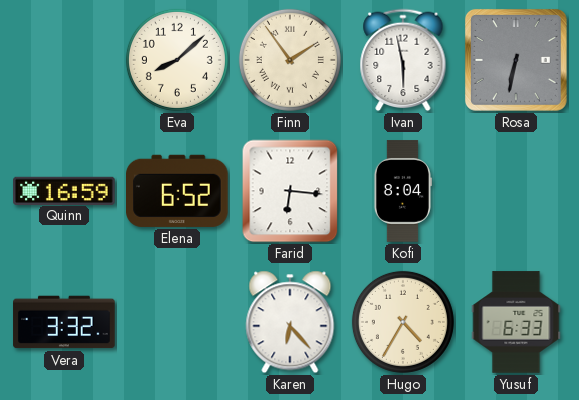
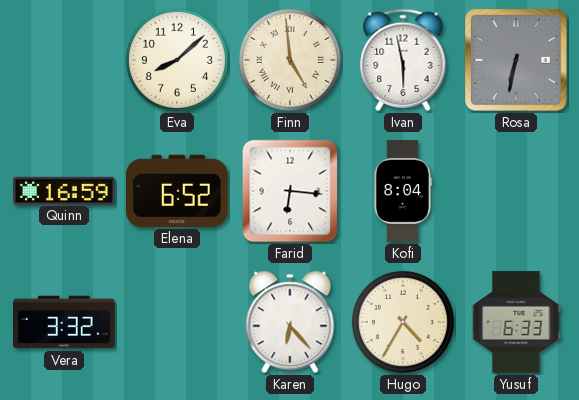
Finn: 1:54 -> 4:59
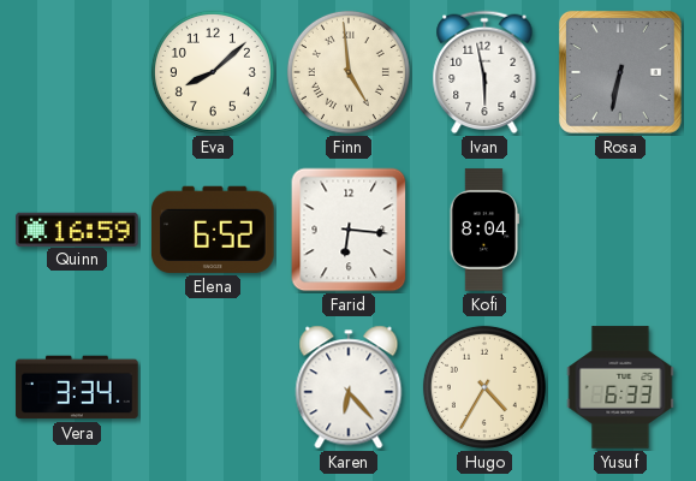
Vera: 3:32 -> 3:34
